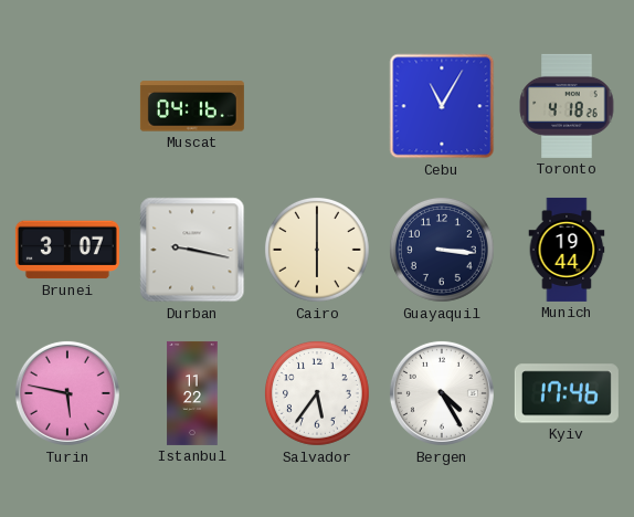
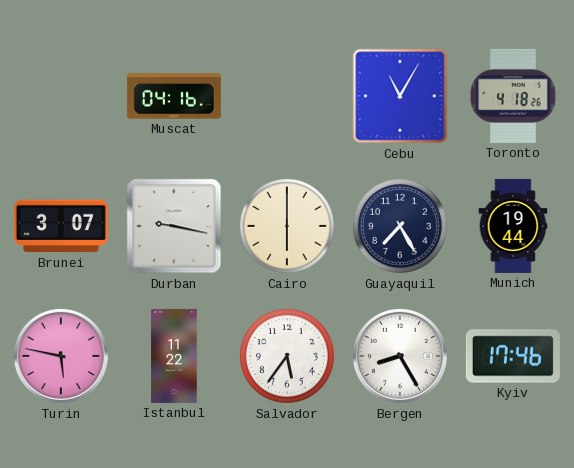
Guayaquil: 3:16 -> 7:25
Bergen: 4:25 -> 8:25
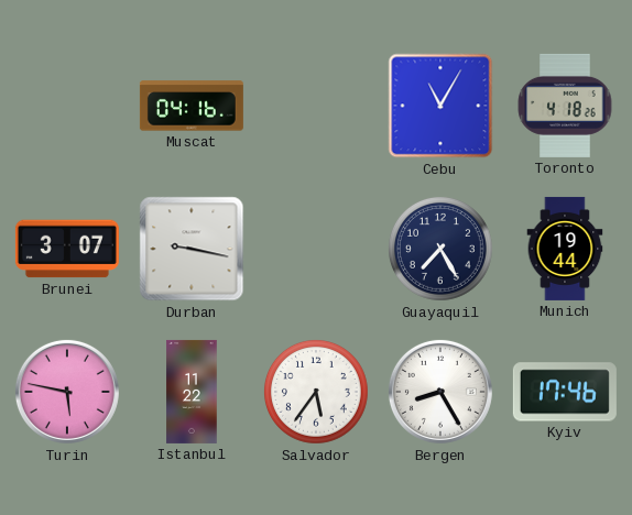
Cairo: 6:00 -> none
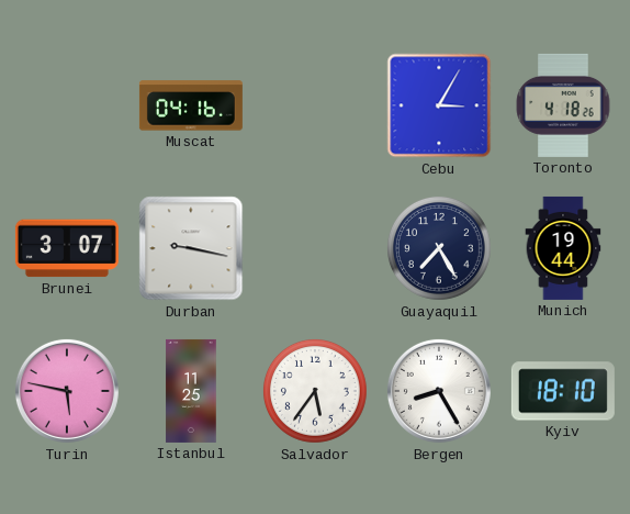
Cebu: 11:05 -> 3:05
Istanbul: 11:22 -> 11:25
Kyiv: 17:46 -> 18:10
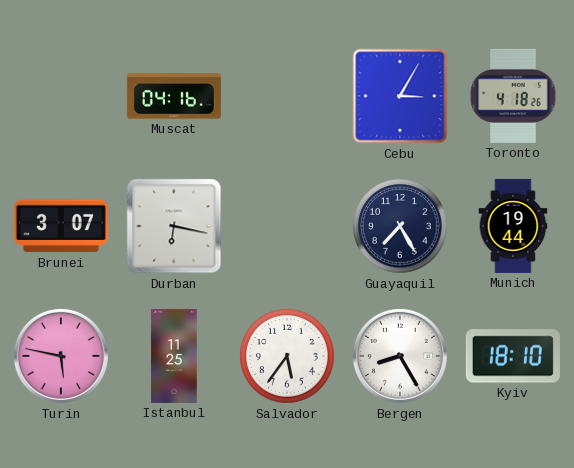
Durban: 9:17 -> 6:17
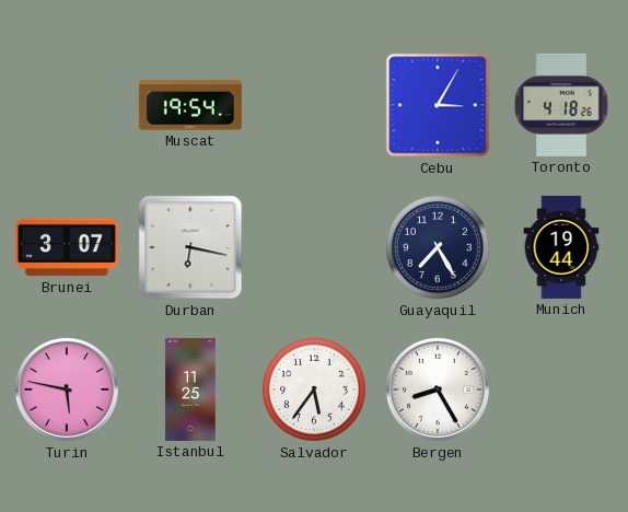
Muscat: 04:16 -> 19:54
Kyiv: 18:10 -> none
